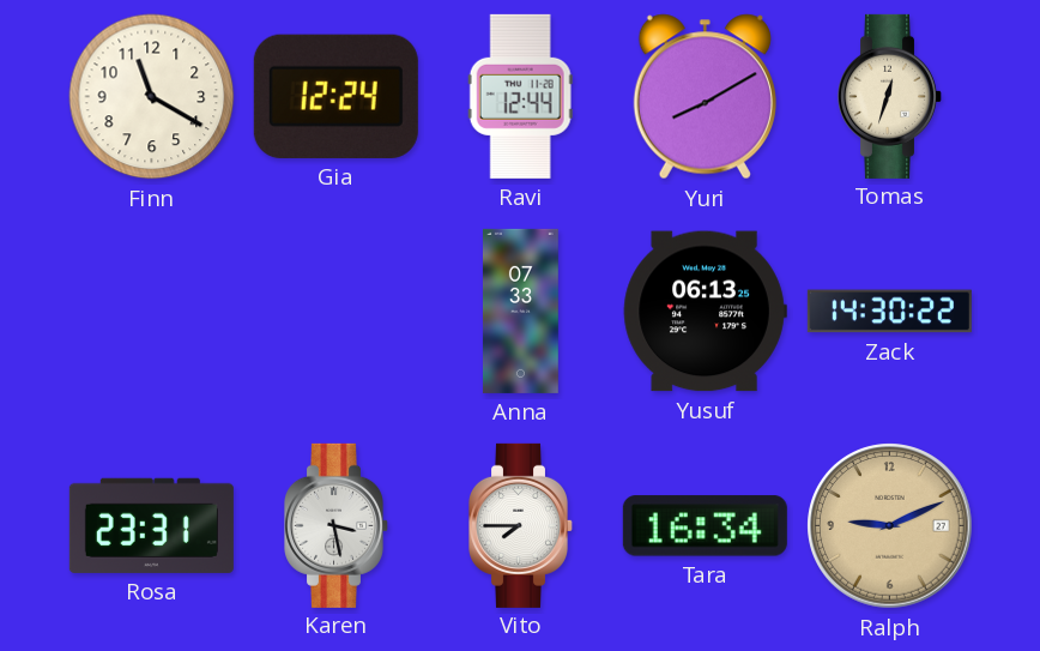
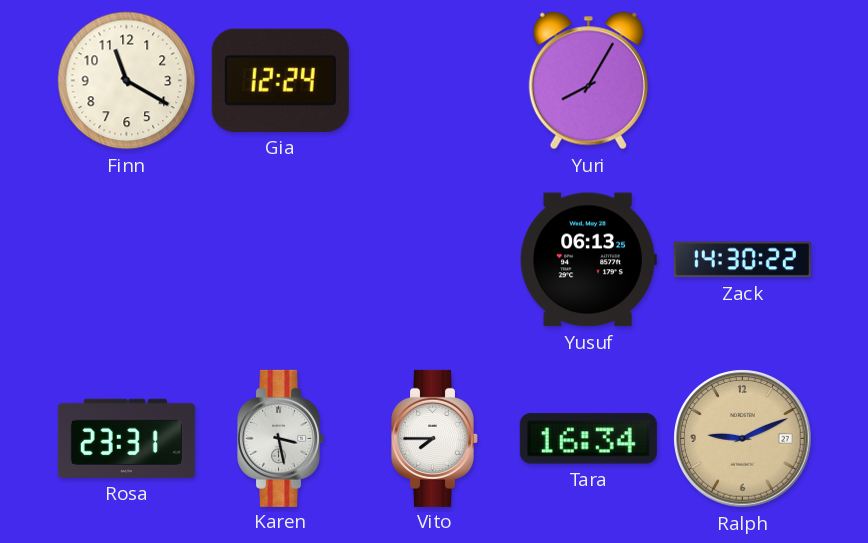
Ravi: 12:44 -> none
Yuri: 8:10 -> 8:05
Tomas: 12:33 -> none
Anna: 07:33 -> none
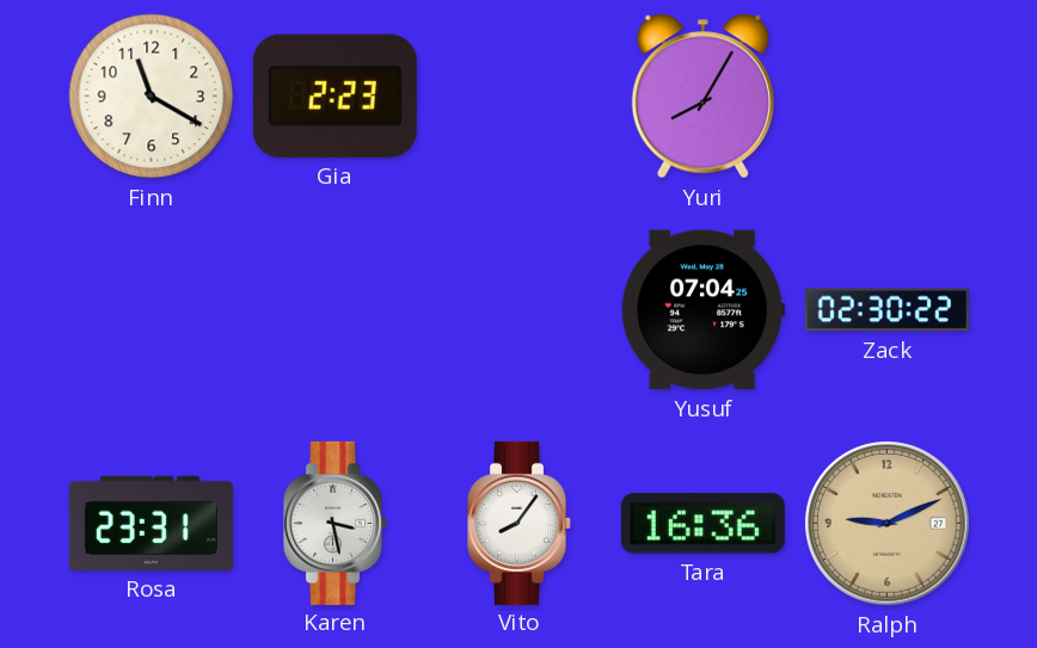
Gia: 12:24 -> 2:23
Yusuf: 06:13 -> 07:04
Zack: 14:30 -> 02:30
Vito: 7:45 -> 8:06
Tara: 16:34 -> 16:36
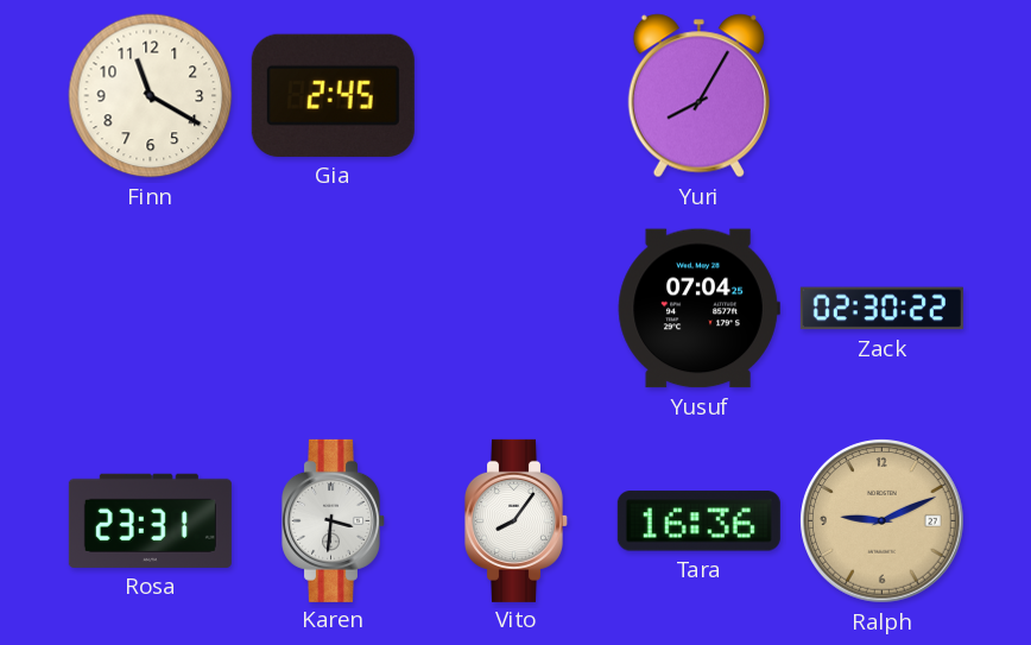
Gia: 2:23 -> 2:45
Karen: 3:28 -> 3:31
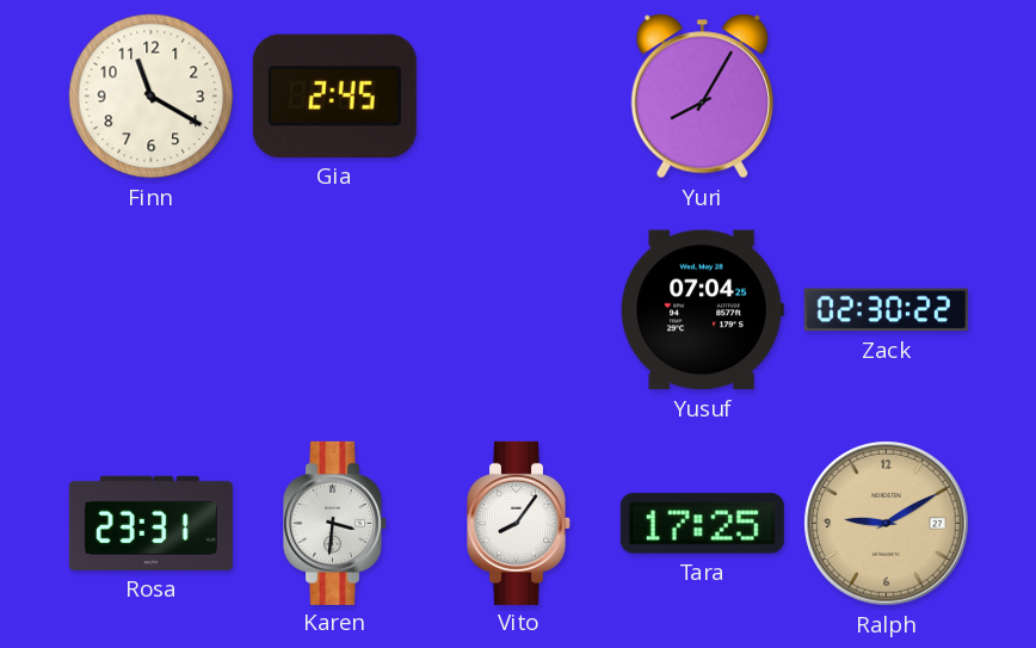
Tara: 16:36 -> 17:25
Ralph: 9:11 -> 9:10
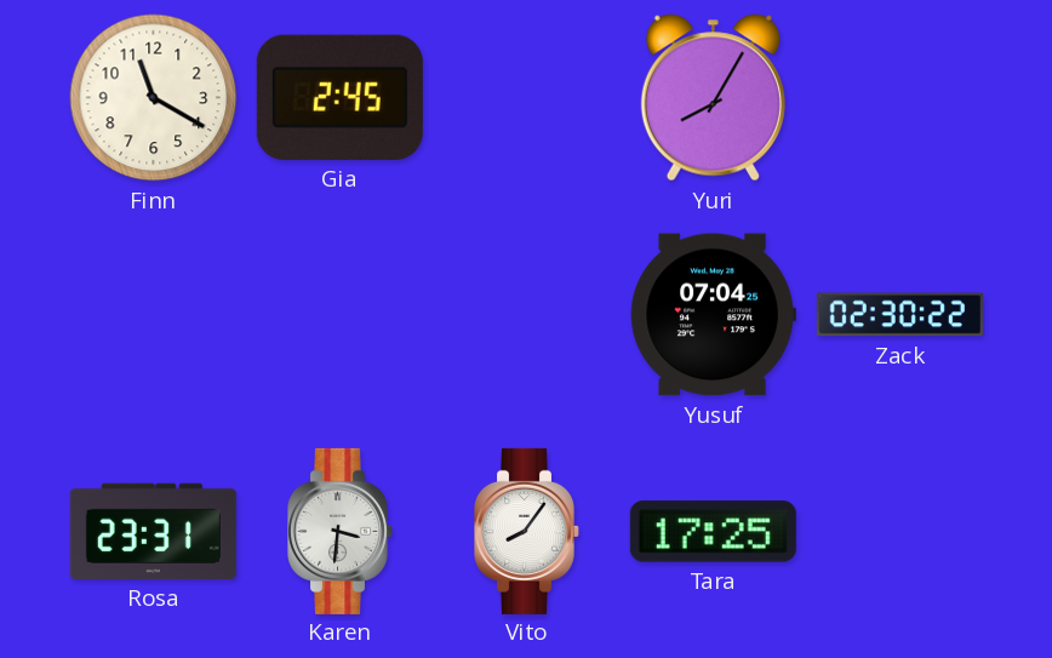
Ralph: 9:10 -> none
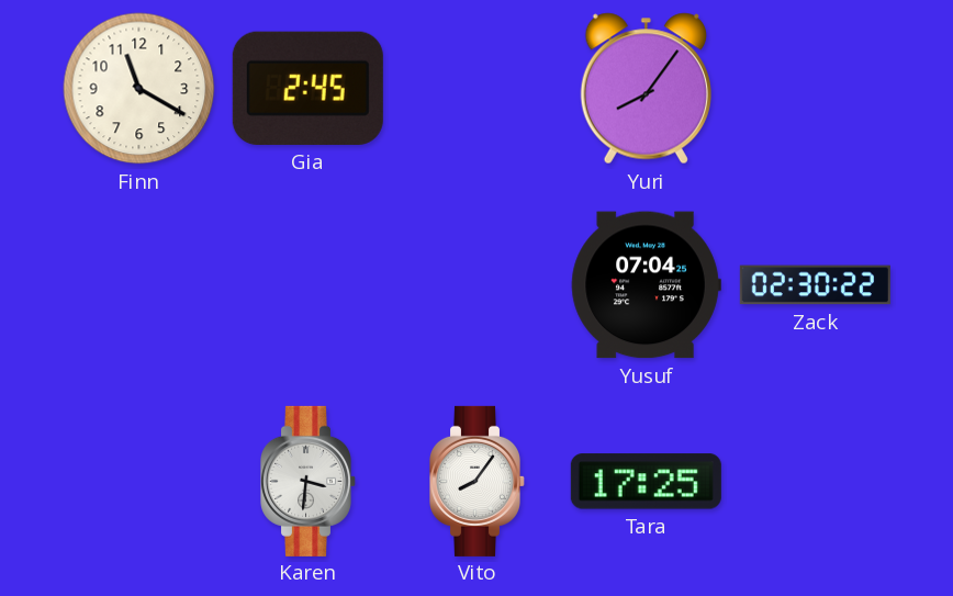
Yuri: 8:05 -> 8:06
Rosa: 23:31 -> none
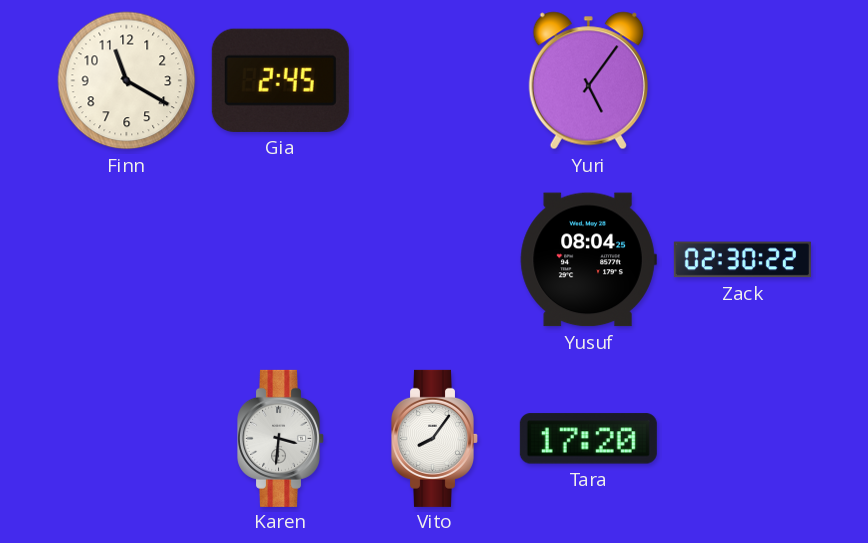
Yuri: 8:06 -> 5:06
Yusuf: 07:04 -> 08:04
Tara: 17:25 -> 17:20
